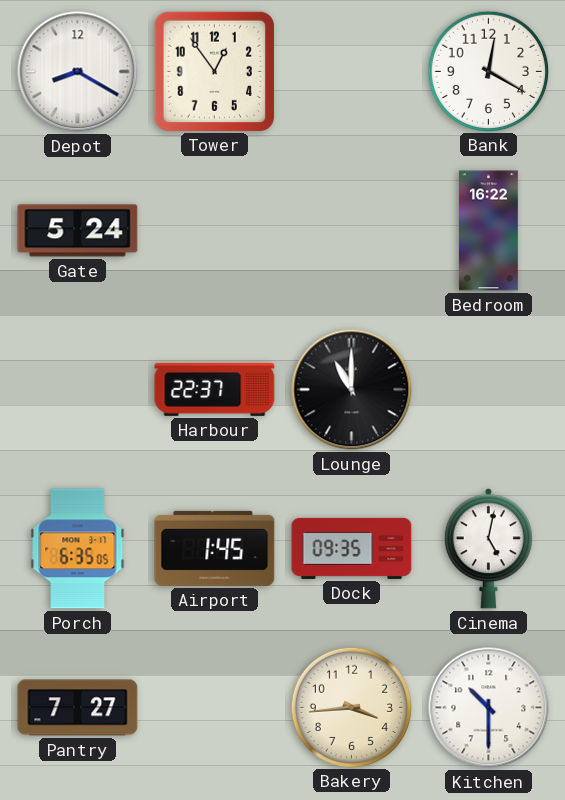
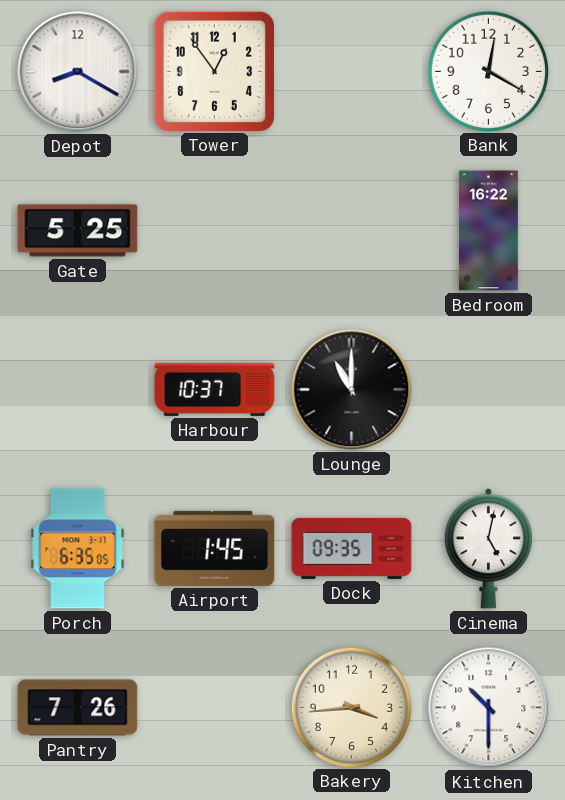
Gate: 5:24 -> 5:25
Harbour: 22:37 -> 10:37
Pantry: 7:27 -> 7:26
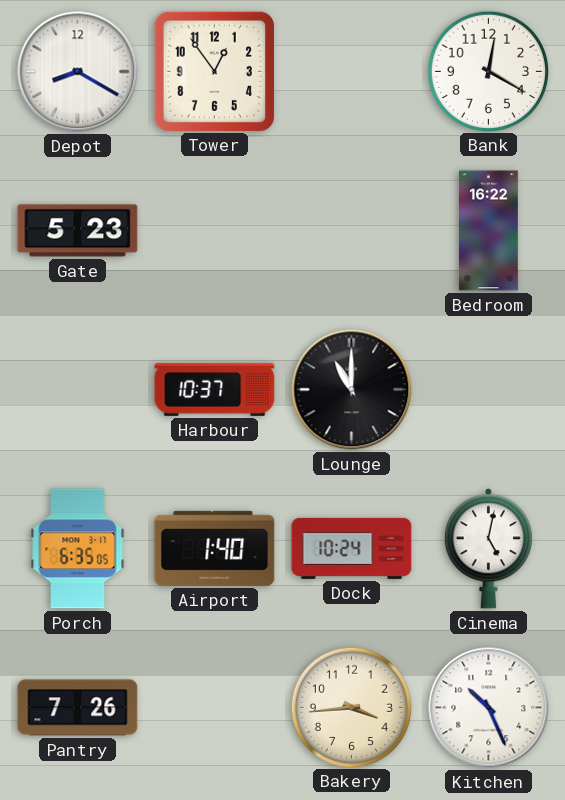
Gate: 5:25 -> 5:23
Airport: 1:45 -> 1:40
Dock: 09:35 -> 10:24
Kitchen: 10:30 -> 10:26
